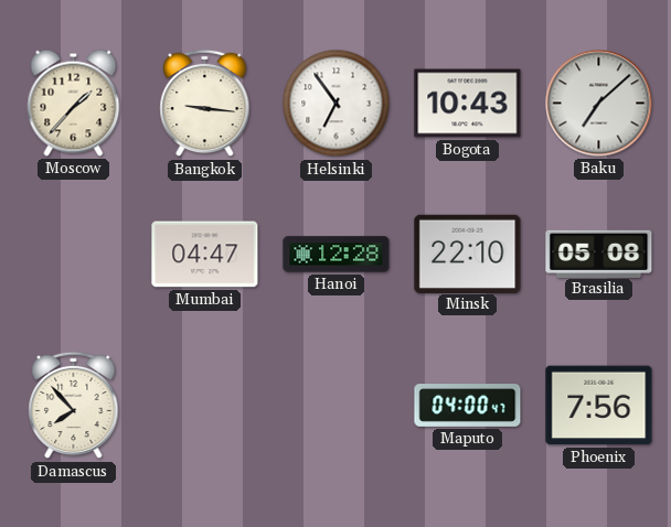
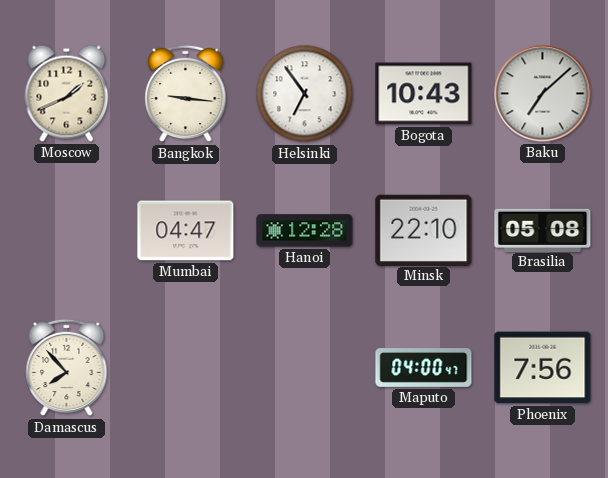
Moscow: 1:37 -> 1:41
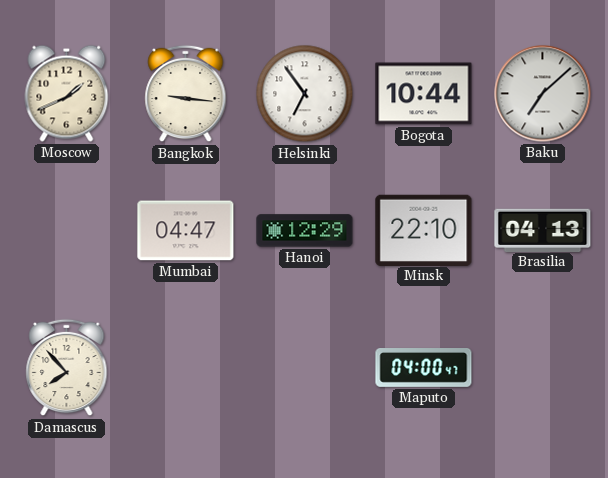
Bogota: 10:43 -> 10:44
Hanoi: 12:28 -> 12:29
Brasilia: 05:08 -> 04:13
Phoenix: 7:56 -> none
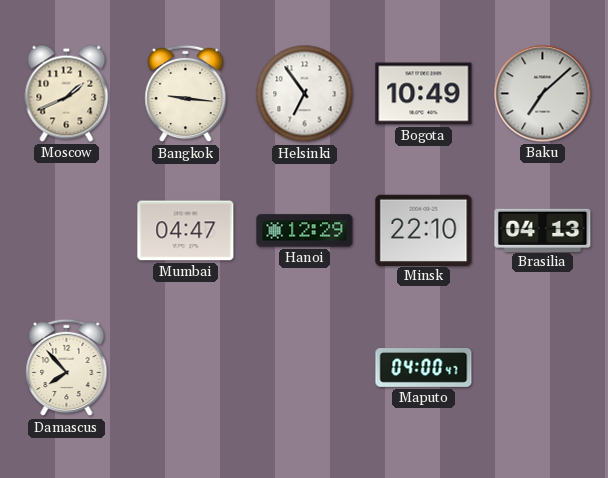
Bogota: 10:44 -> 10:49
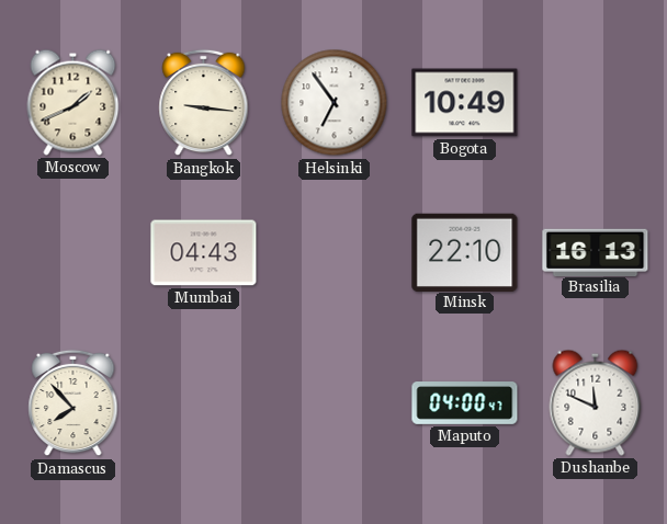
Baku: 7:08 -> none
Mumbai: 04:47 -> 04:43
Hanoi: 12:29 -> none
Brasilia: 04:13 -> 16:13
Dushanbe: none -> 11:49
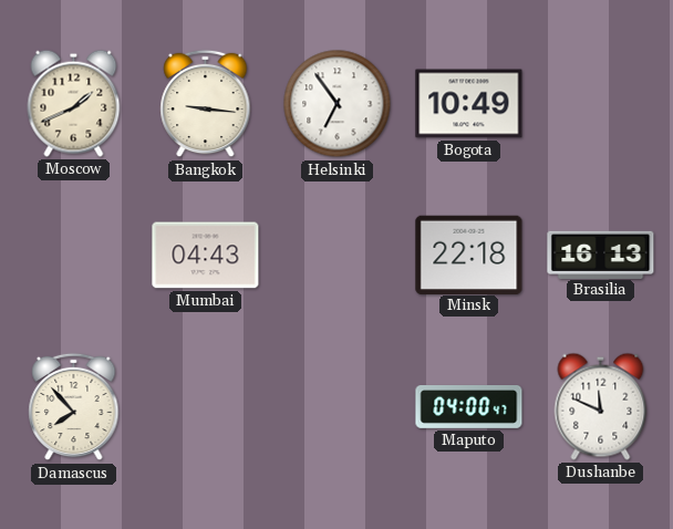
Minsk: 22:10 -> 22:18
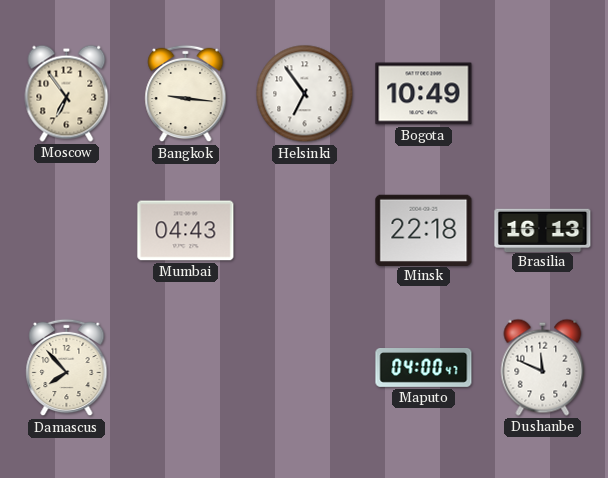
Moscow: 1:41 -> 6:54
